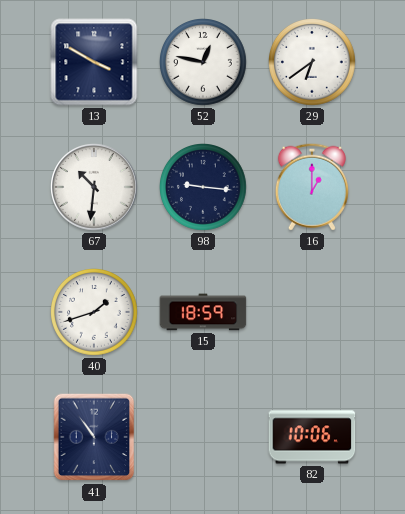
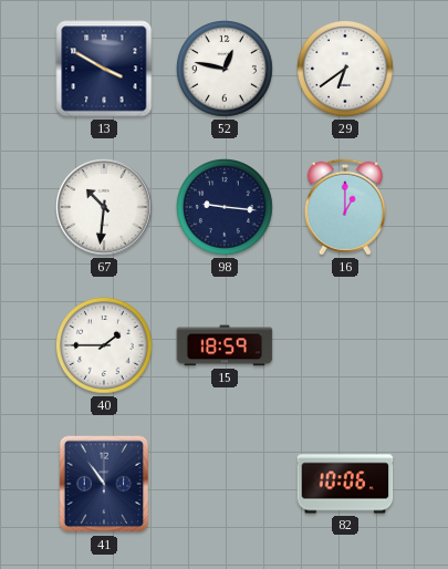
40: 1:42 -> 1:45
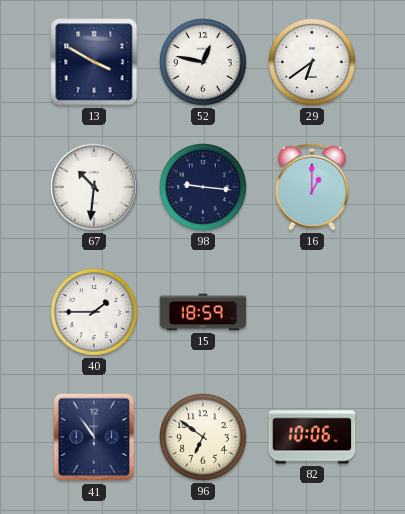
96: none -> 6:51
